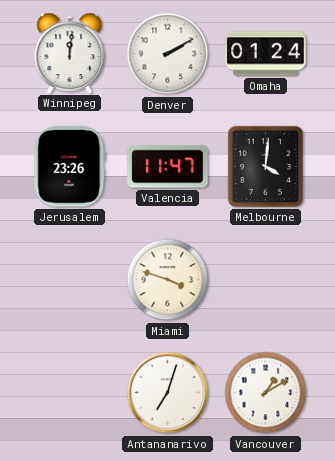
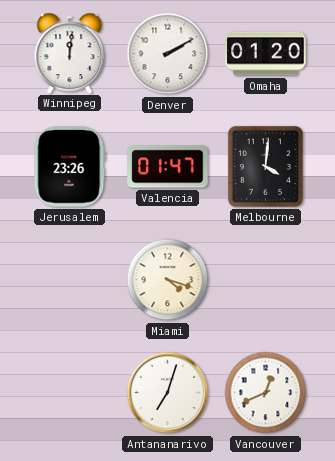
Omaha: 01:24 -> 01:20
Valencia: 11:47 -> 01:47
Miami: 3:48 -> 4:18
Vancouver: 1:10 -> 12:41
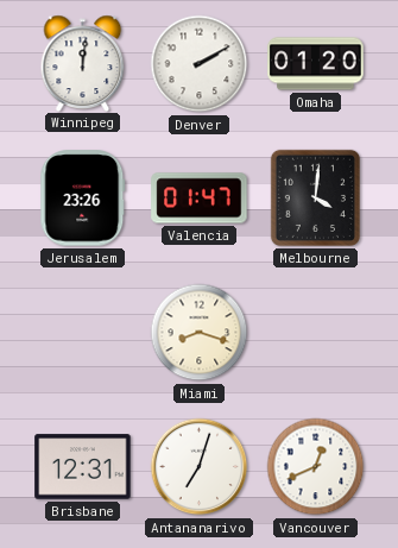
Miami: 4:18 -> 8:18
Brisbane: none -> 12:31
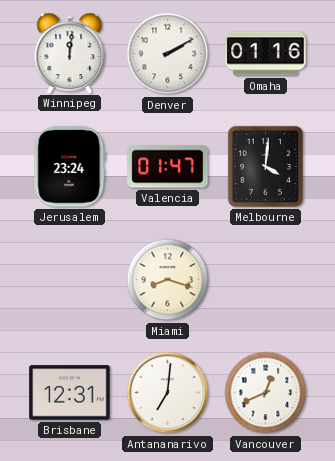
Omaha: 01:20 -> 01:16
Jerusalem: 23:26 -> 23:24
Antananarivo: 7:03 -> 7:01
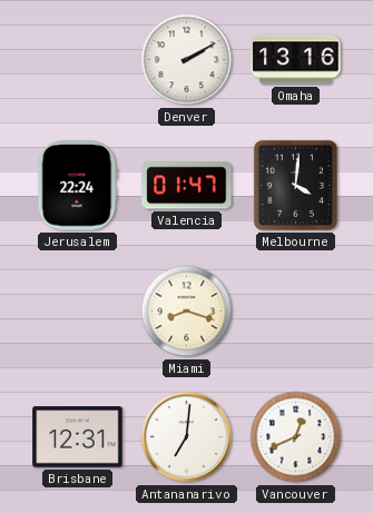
Winnipeg: 12:01 -> none
Omaha: 01:16 -> 13:16
Jerusalem: 23:24 -> 22:24
